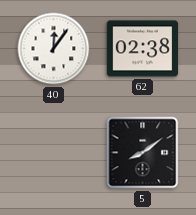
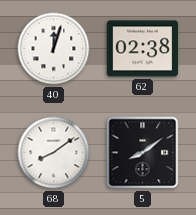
40: 12:06 -> 12:03
68: none -> 8:09
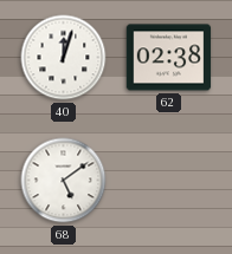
68: 8:09 -> 5:09
5: 8:09 -> none
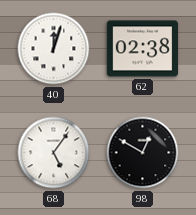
68: 5:09 -> 5:06
98: none -> 12:50
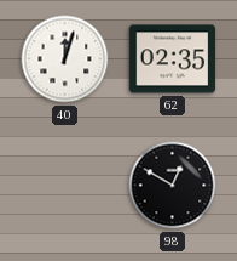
62: 02:38 -> 02:35
68: 5:06 -> none
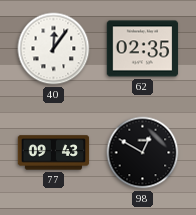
40: 12:03 -> 12:06
77: none -> 09:43
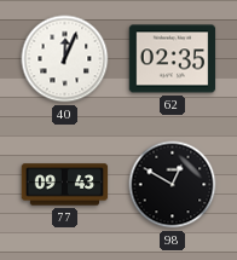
40: 12:06 -> 12:04
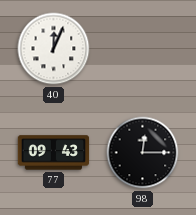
62: 02:35 -> none
98: 12:50 -> 12:15
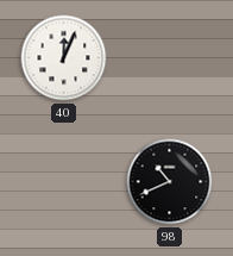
77: 09:43 -> none
98: 12:15 -> 10:41
